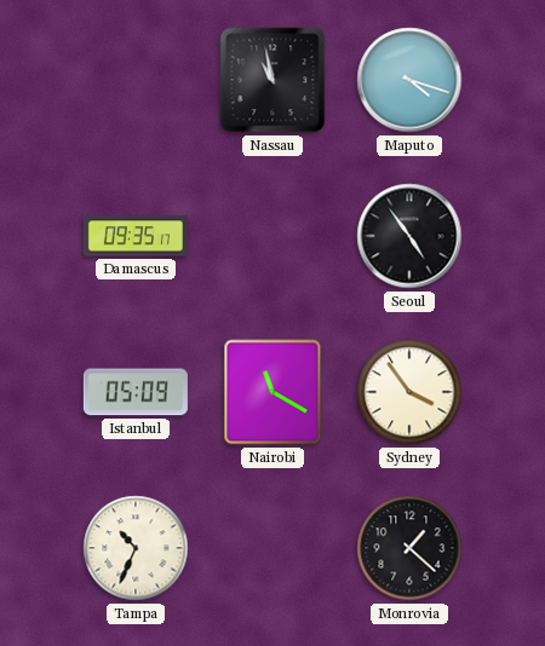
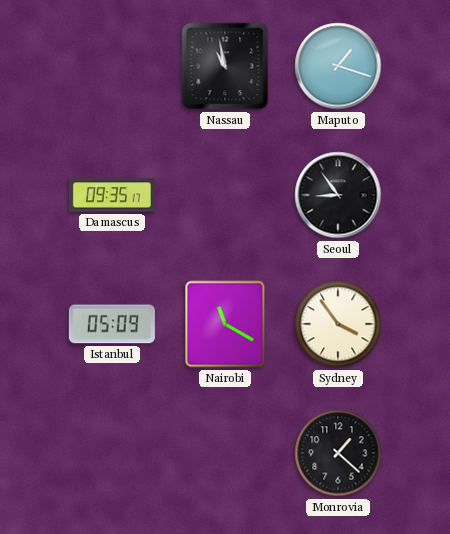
Maputo: 4:18 -> 1:18
Seoul: 4:54 -> 8:54
Tampa: 10:34 -> none
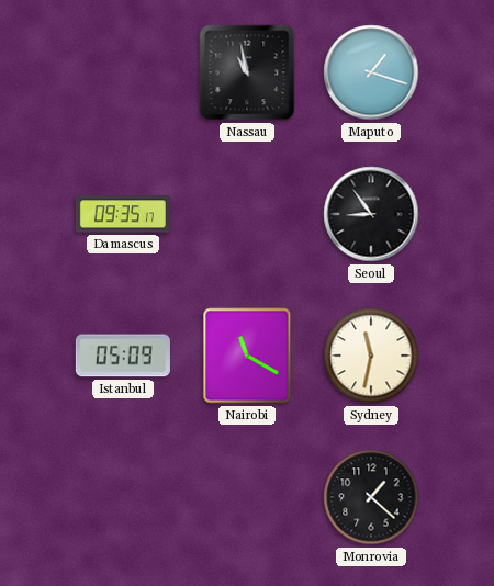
Sydney: 3:54 -> 11:32
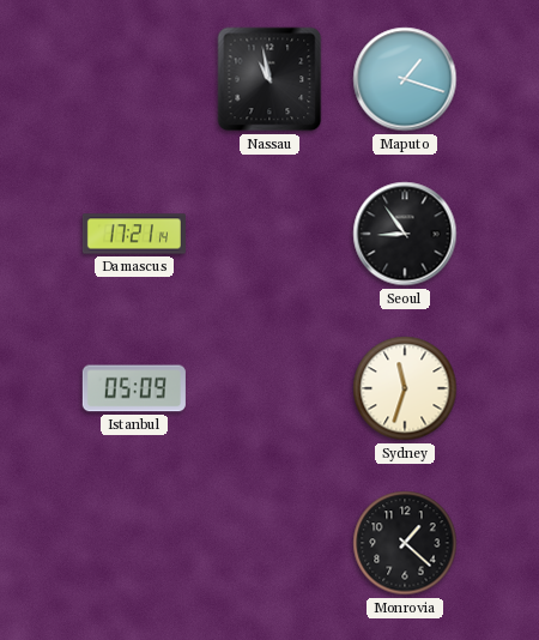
Damascus: 09:35 -> 17:21
Nairobi: 11:20 -> none
Sydney: 11:32 -> 11:33
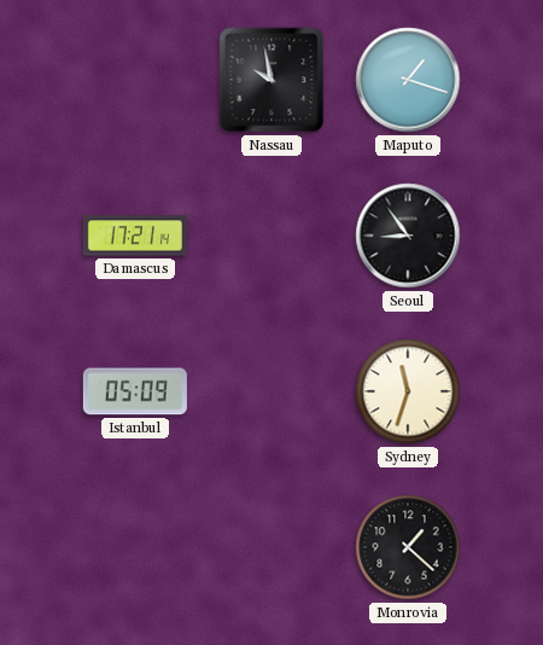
Nassau: 10:58 -> 9:58
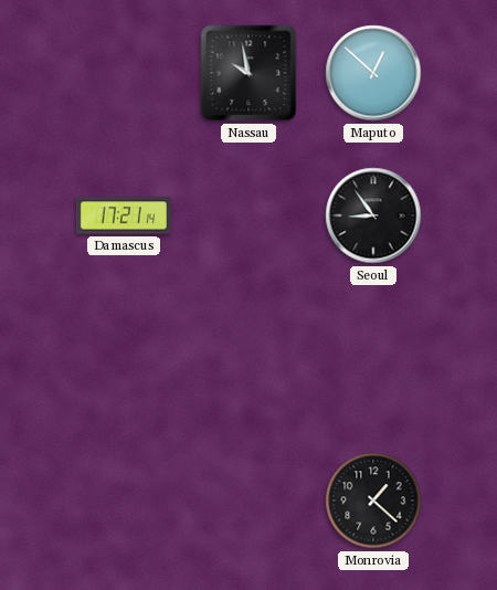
Maputo: 1:18 -> 12:52
Istanbul: 05:09 -> none
Sydney: 11:33 -> none
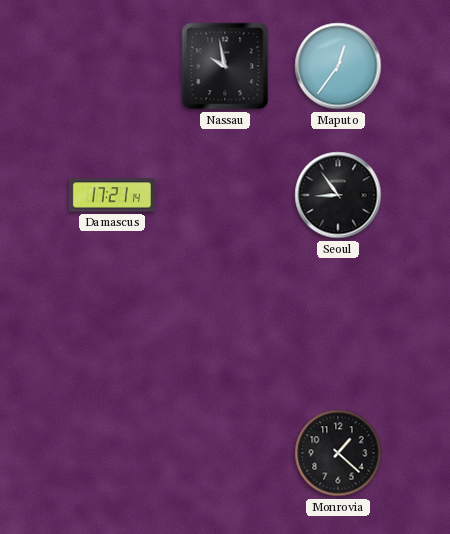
Maputo: 12:52 -> 12:36
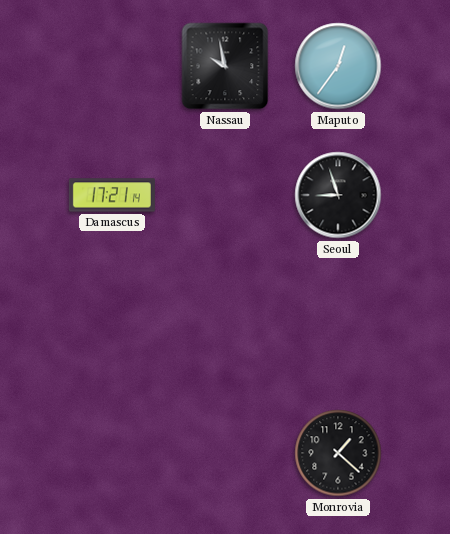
Seoul: 8:54 -> 8:57
